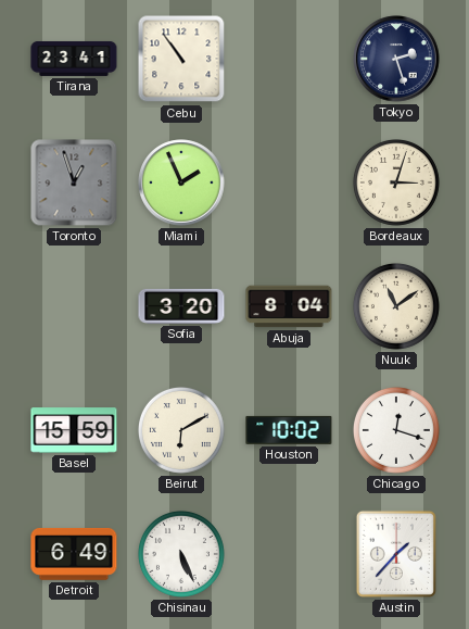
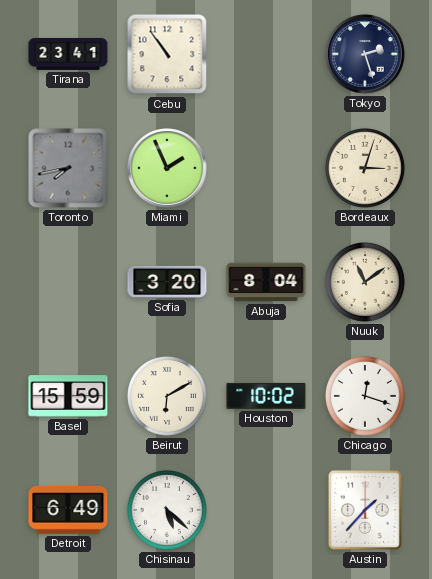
Toronto: 12:57 -> 7:43
Chisinau: 5:26 -> 5:22
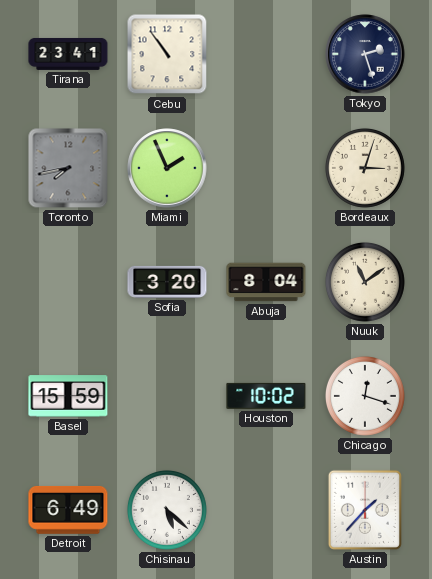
Beirut: 6:10 -> none
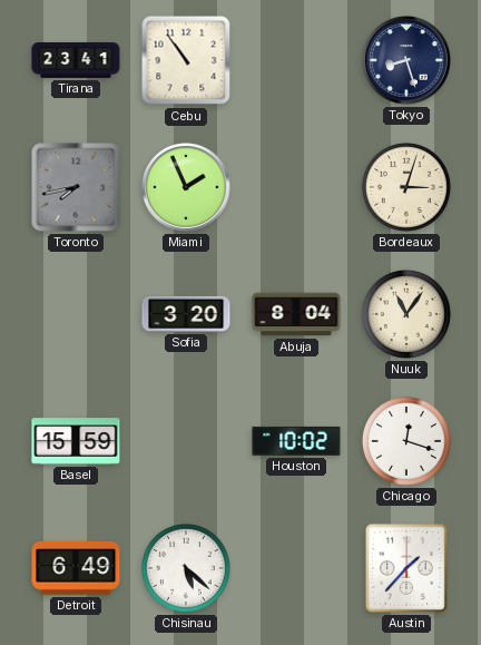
Tokyo: 2:27 -> 8:27
Nuuk: 11:09 -> 11:06
